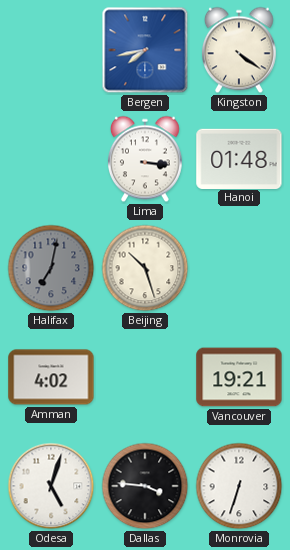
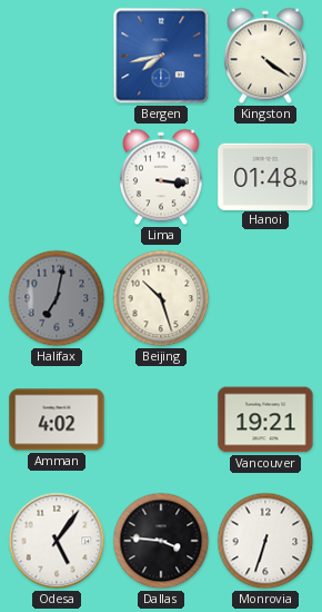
Odesa: 5:03 -> 5:06
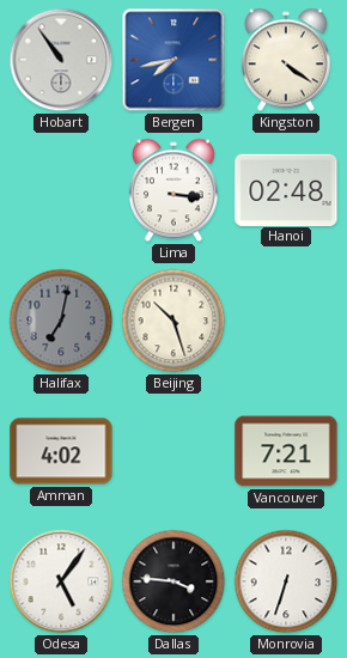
Hobart: none -> 10:54
Hanoi: 01:48 -> 02:48
Vancouver: 19:21 -> 7:21
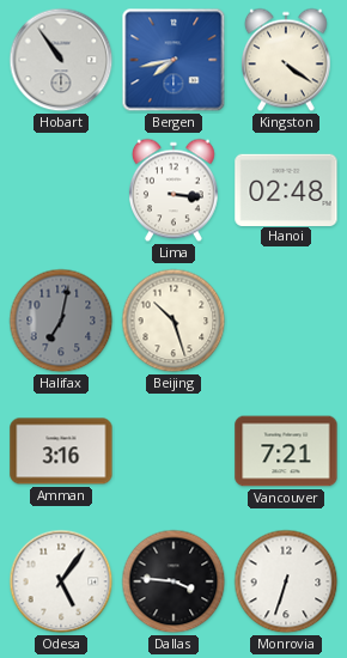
Amman: 4:02 -> 3:16
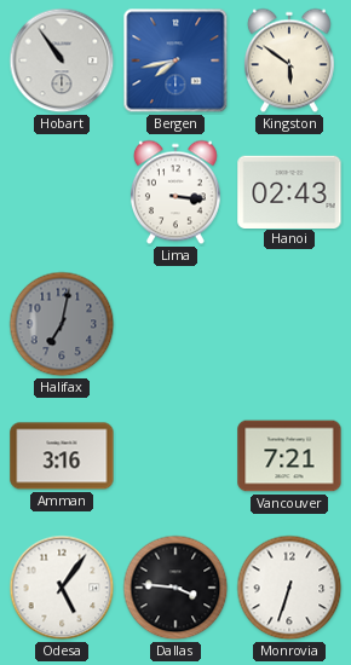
Kingston: 4:21 -> 5:51
Hanoi: 02:48 -> 02:43
Beijing: 10:27 -> none
